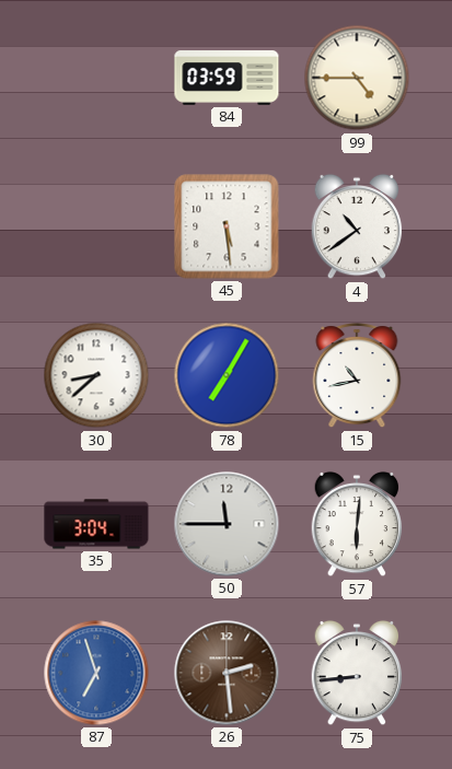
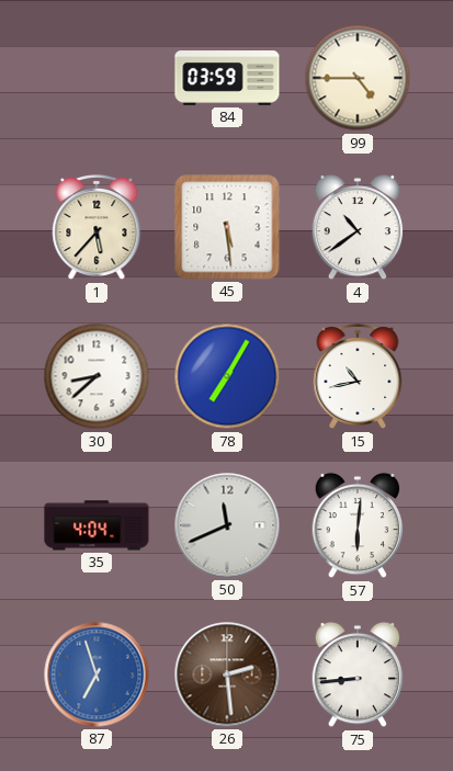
1: none -> 5:37
35: 3:04 -> 4:04
50: 11:45 -> 11:41
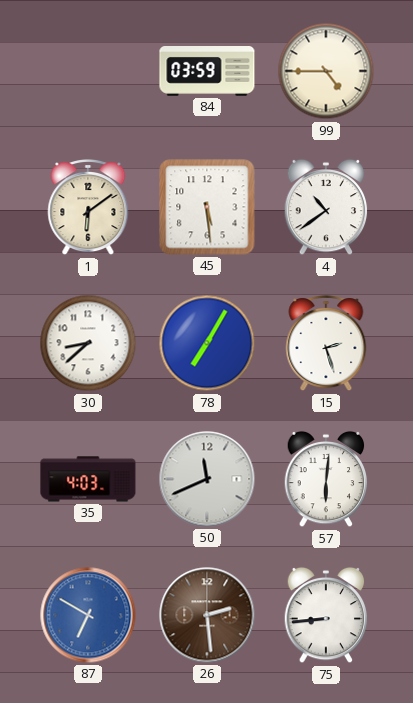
1: 5:37 -> 6:09
15: 10:43 -> 2:27
35: 4:04 -> 4:03
87: 6:57 -> 6:50
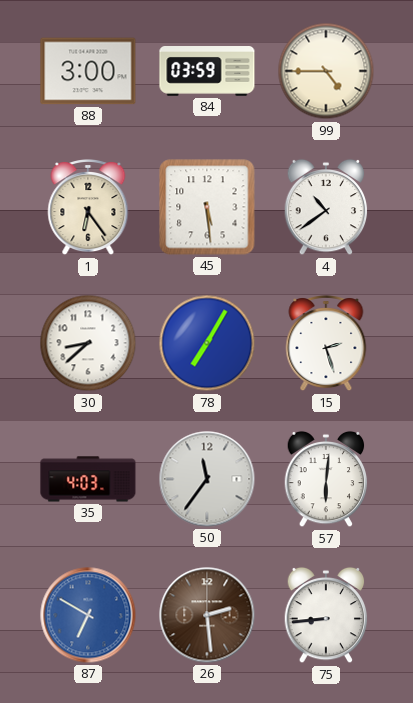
88: none -> 3:00
1: 6:09 -> 6:24
50: 11:41 -> 11:36
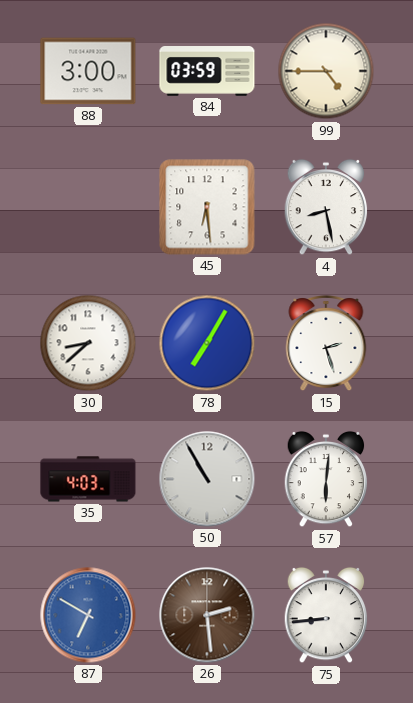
1: 6:24 -> none
45: 5:29 -> 6:29
4: 10:39 -> 8:28
50: 11:36 -> 10:55
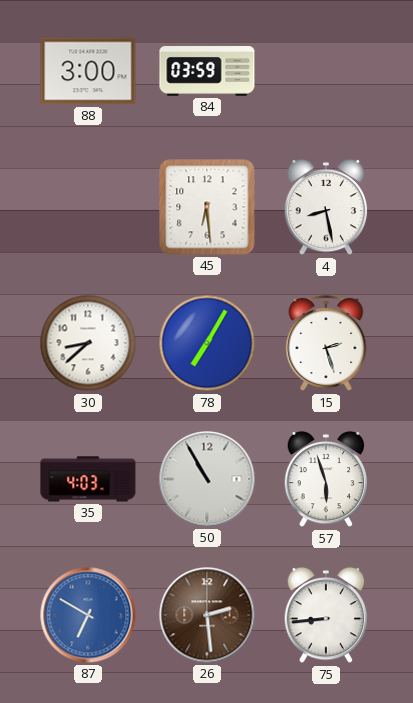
99: 4:45 -> none
57: 6:01 -> 5:57
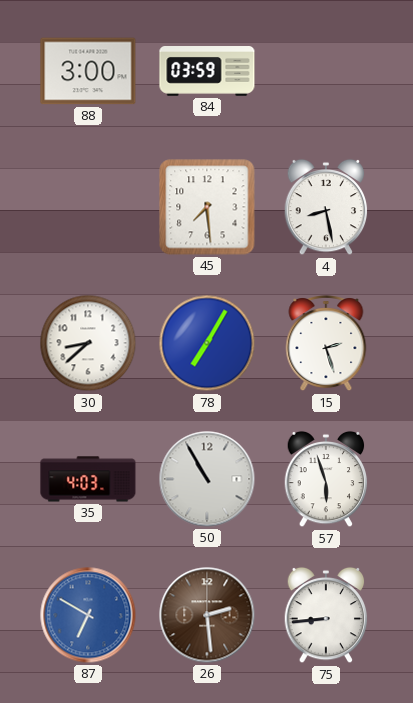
45: 6:29 -> 7:29
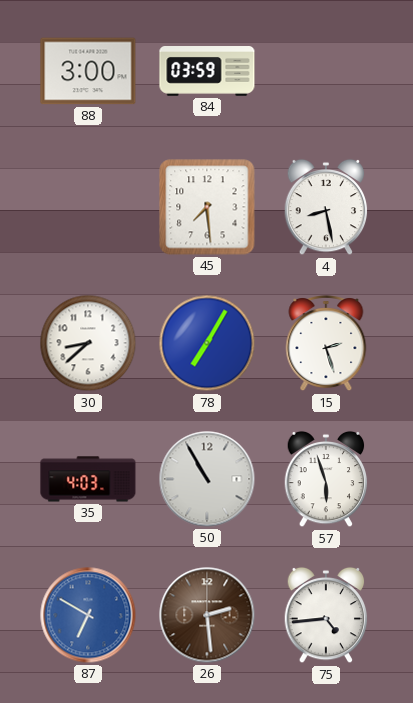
75: 8:44 -> 4:44
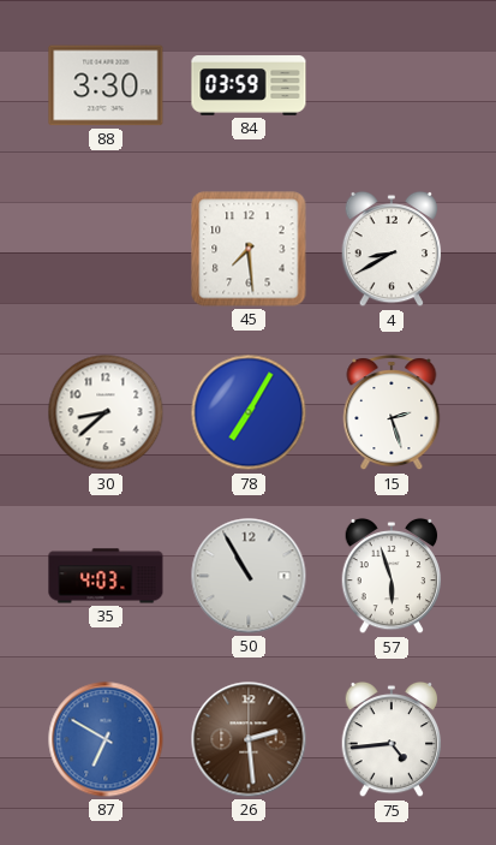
88: 3:00 -> 3:30
4: 8:28 -> 8:40
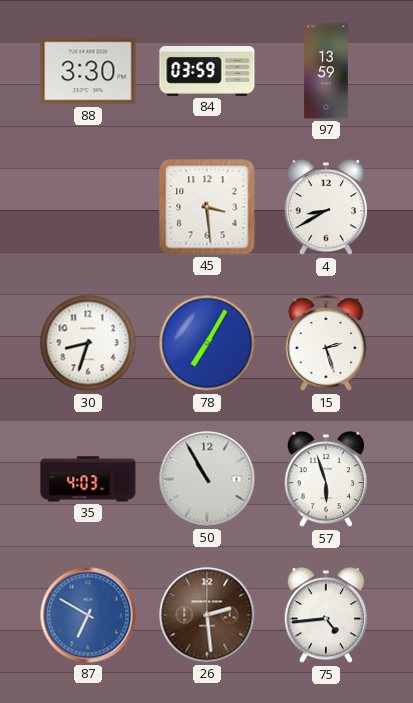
97: none -> 13:59
45: 7:29 -> 3:29
30: 8:38 -> 8:33
